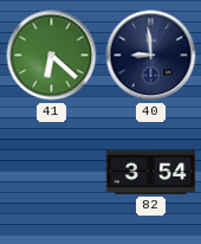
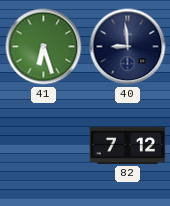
41: 6:22 -> 6:27
82: 3:54 -> 7:12
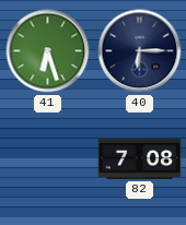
40: 8:59 -> 6:15
82: 7:12 -> 7:08
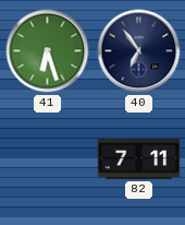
40: 6:15 -> 6:54
82: 7:08 -> 7:11
